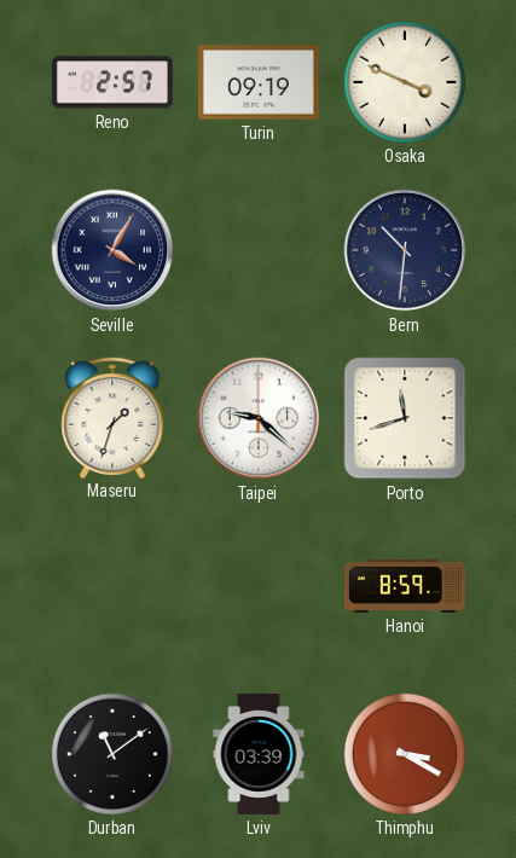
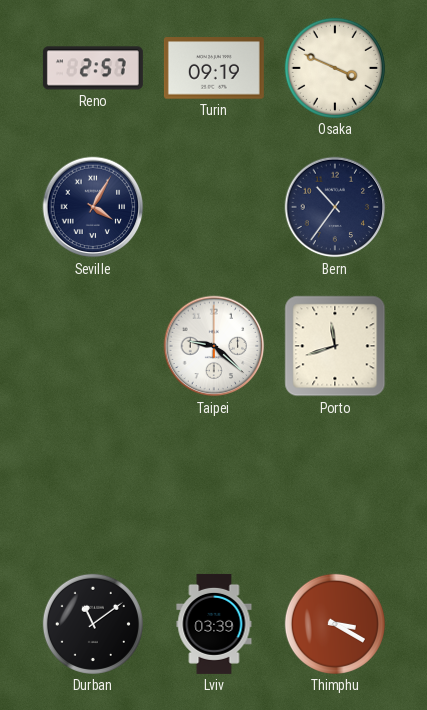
Bern: 10:31 -> 10:36
Maseru: 1:33 -> none
Hanoi: 8:59 -> none
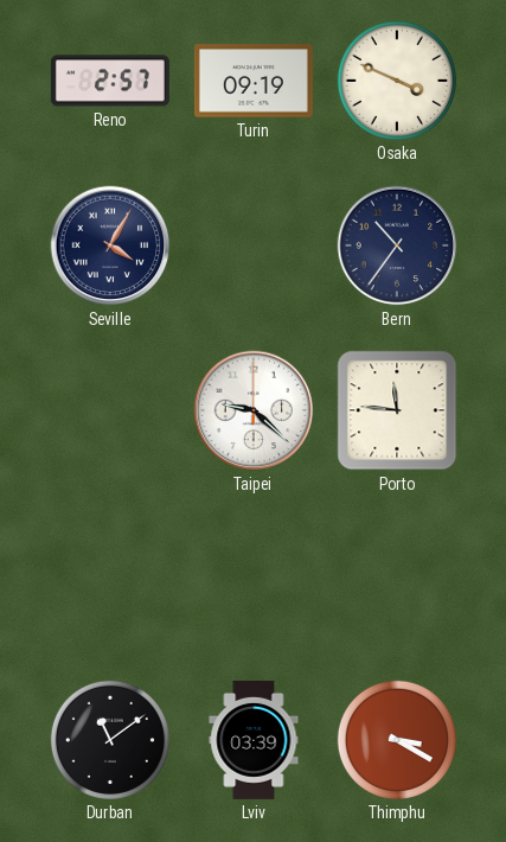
Porto: 11:42 -> 11:46
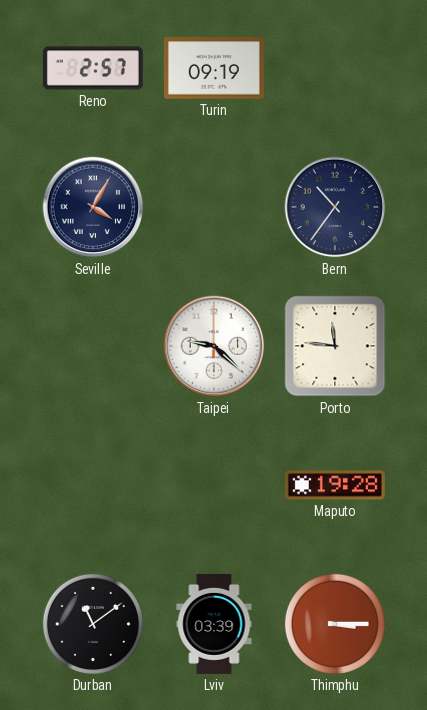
Osaka: 3:49 -> none
Maputo: none -> 19:28
Thimphu: 3:20 -> 3:15
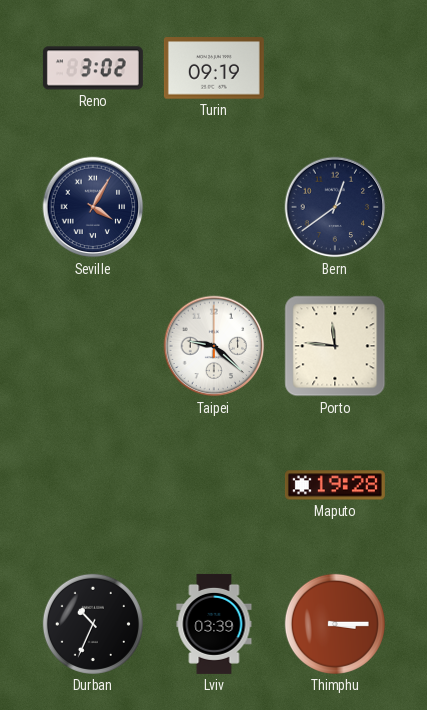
Reno: 2:57 -> 3:02
Bern: 10:36 -> 12:39
Durban: 11:09 -> 10:34
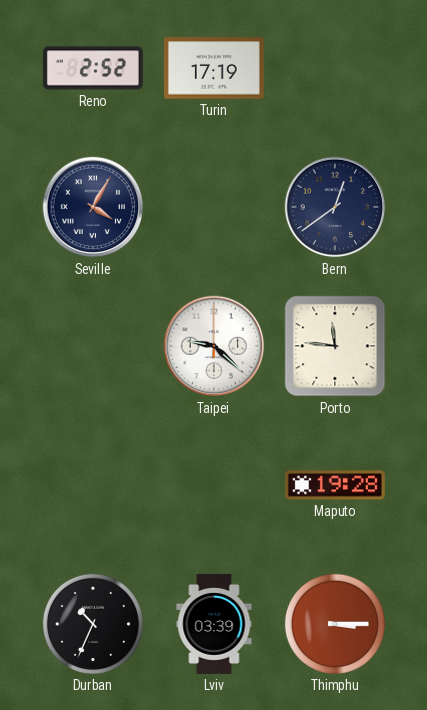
Reno: 3:02 -> 2:52
Turin: 09:19 -> 17:19
